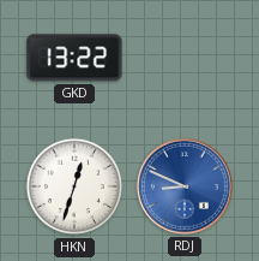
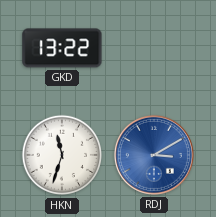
HKN: 12:33 -> 11:33
RDJ: 8:49 -> 3:10
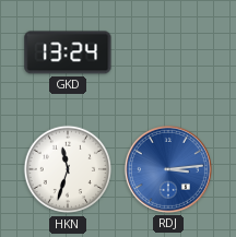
GKD: 13:22 -> 13:24
RDJ: 3:10 -> 3:14
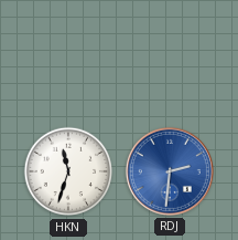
GKD: 13:24 -> none
RDJ: 3:14 -> 2:31
